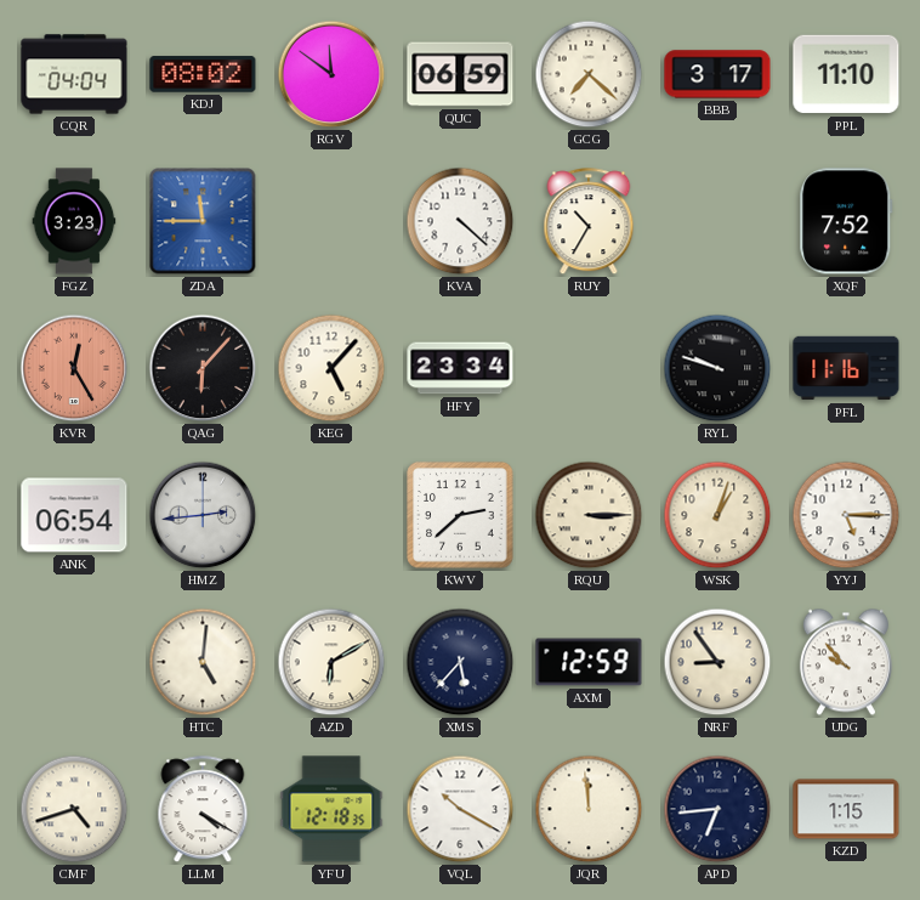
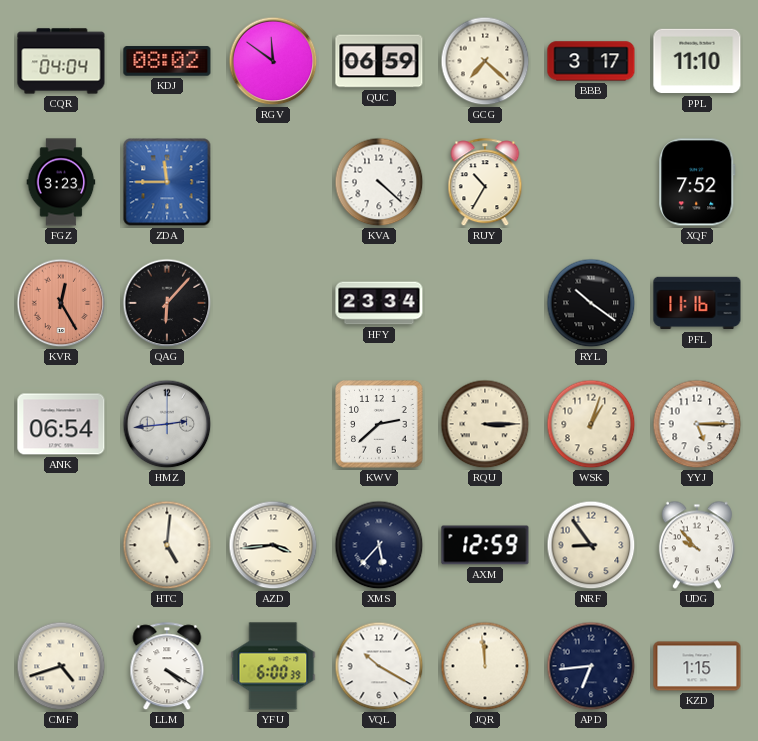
KEG: 5:07 -> none
RYL: 9:48 -> 10:21
AZD: 6:10 -> 3:44
YFU: 12:18 -> 6:00
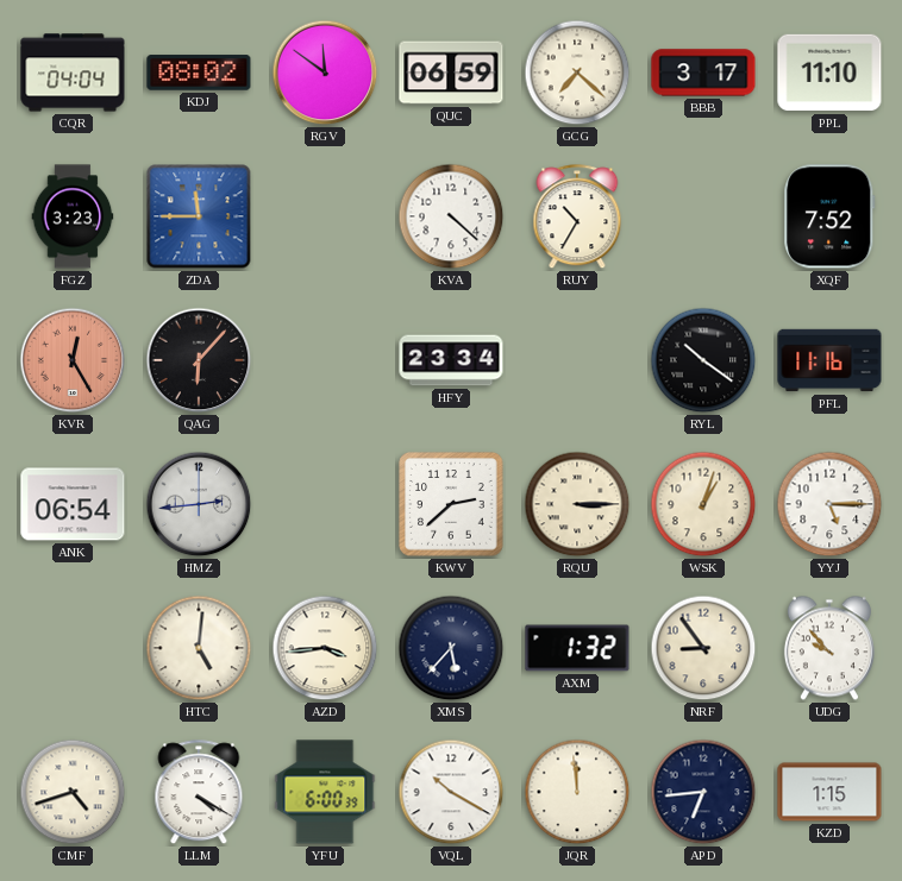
AXM: 12:59 -> 1:32
